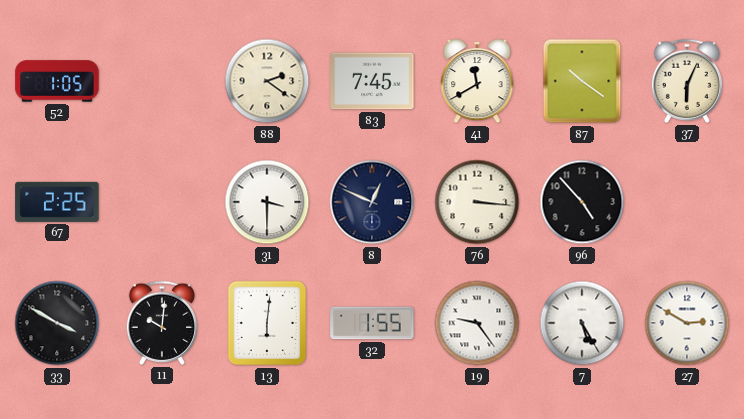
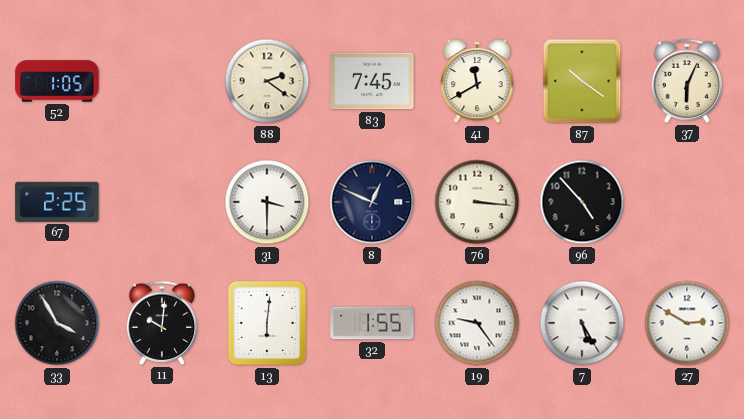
33: 3:50 -> 3:55
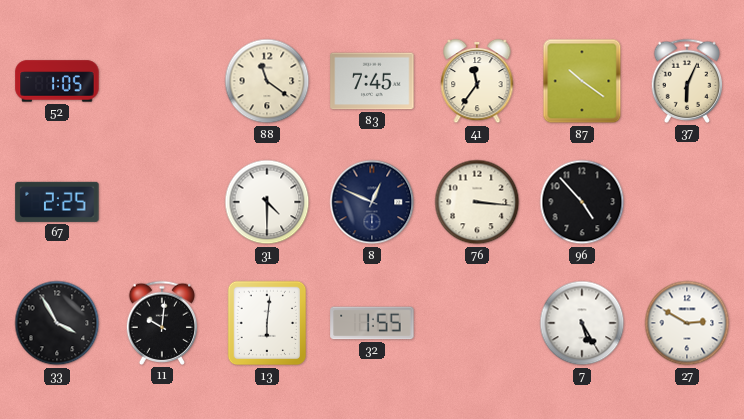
88: 2:21 -> 11:21
41: 11:40 -> 11:36
31: 3:30 -> 4:30
19: 9:24 -> none
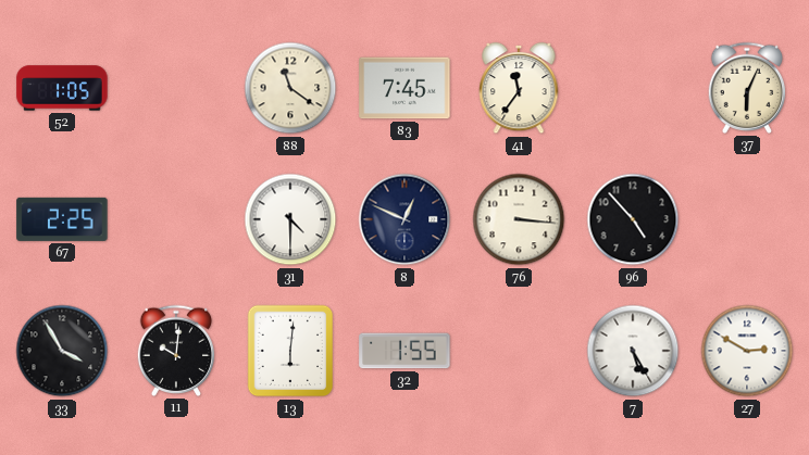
87: 10:21 -> none
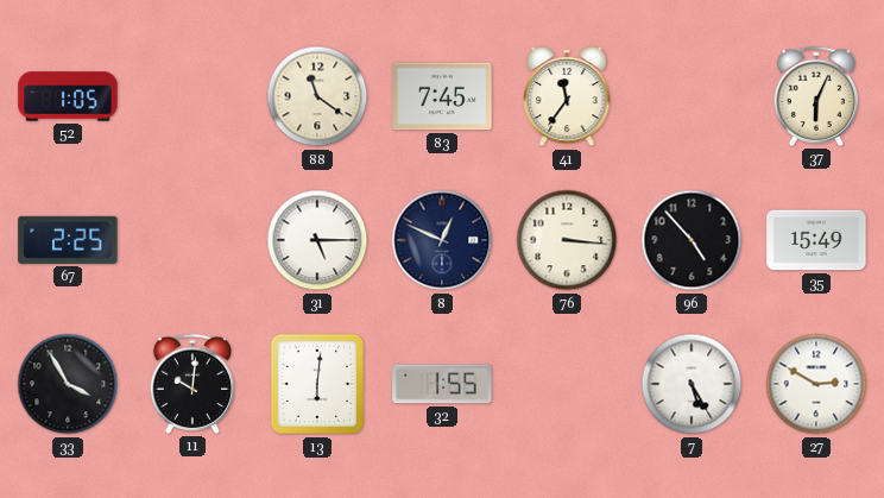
31: 4:30 -> 5:15
35: none -> 15:49
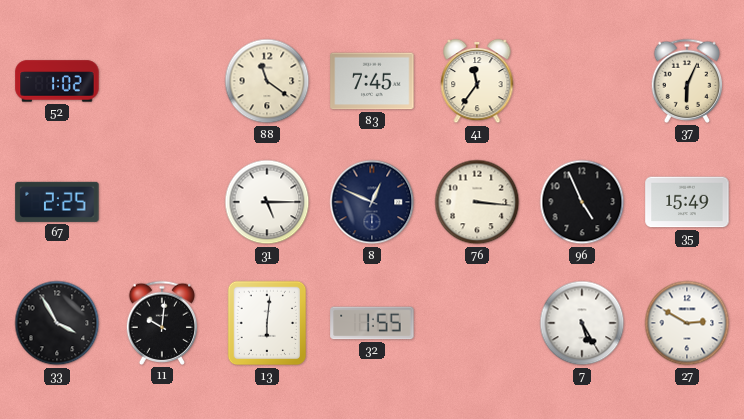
52: 1:05 -> 1:02
96: 4:53 -> 4:56
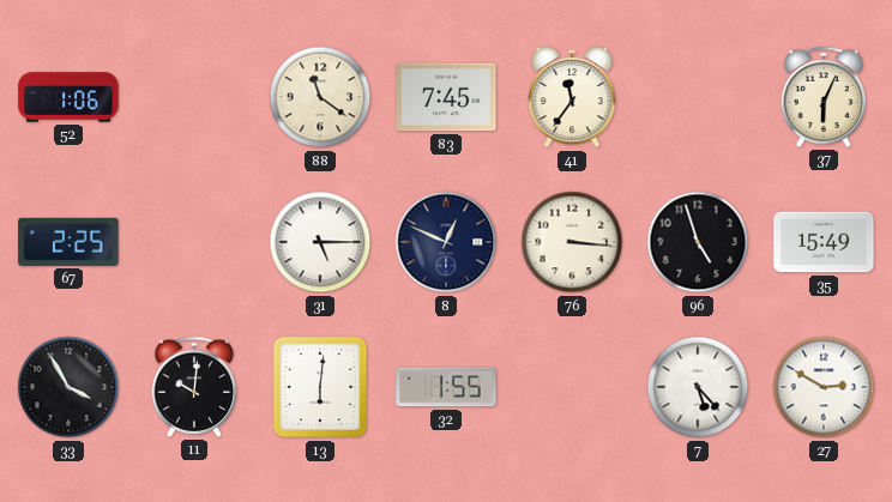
52: 1:02 -> 1:06
96: 4:56 -> 4:57
7: 5:25 -> 5:23
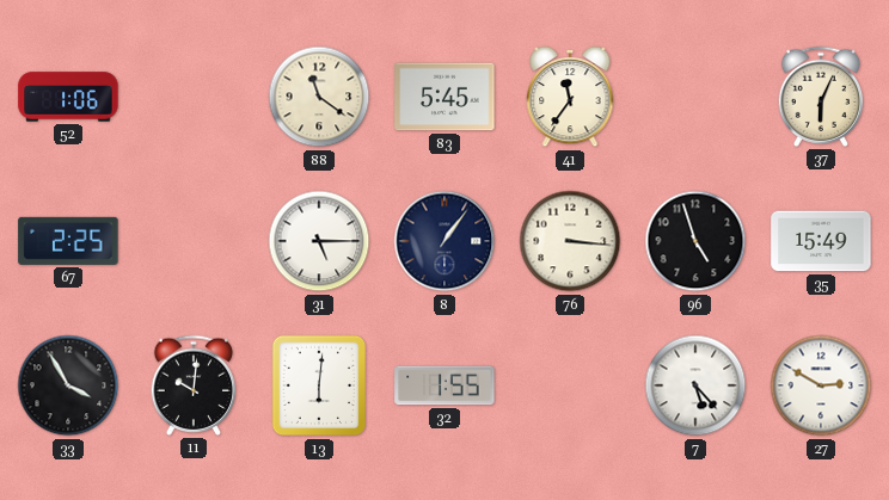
83: 7:45 -> 5:45
8: 12:49 -> 1:06
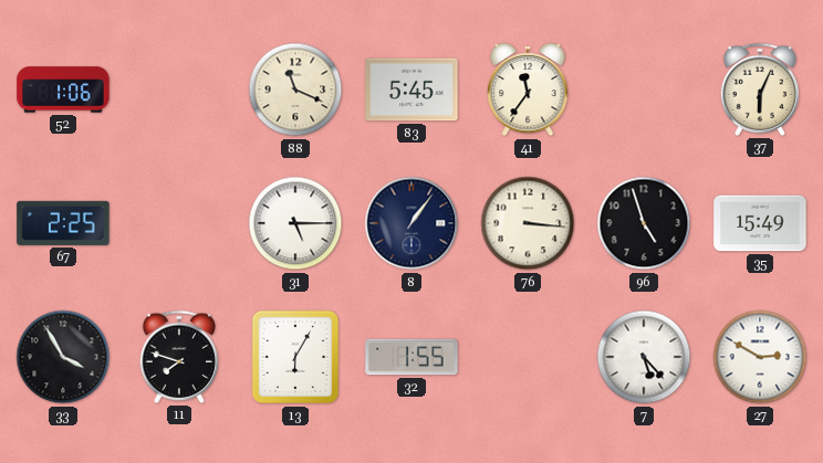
88: 11:21 -> 11:19
11: 10:01 -> 7:48
13: 6:01 -> 6:05
